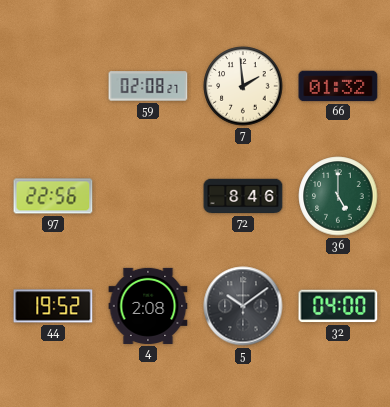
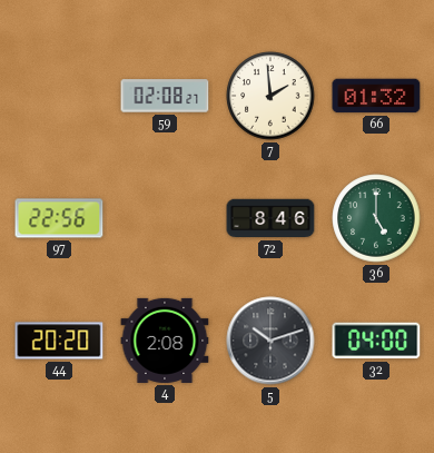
44: 19:52 -> 20:20
5: 10:09 -> 10:12
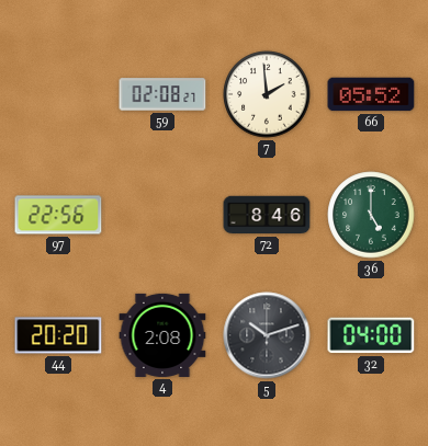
66: 01:32 -> 05:52
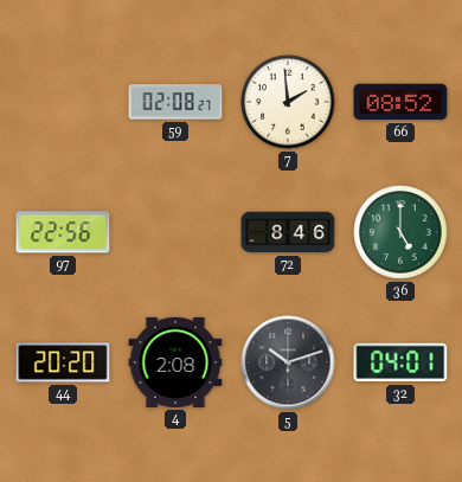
66: 05:52 -> 08:52
32: 04:00 -> 04:01
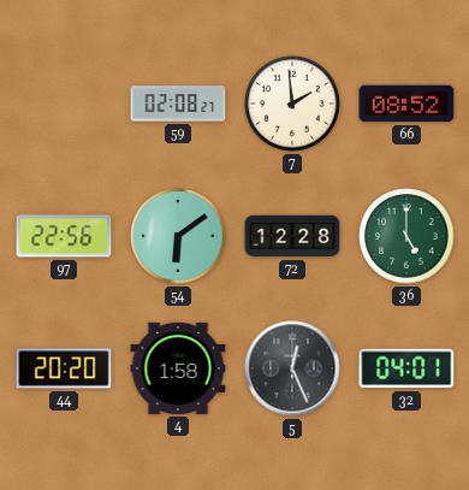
54: none -> 6:09
72: 8:46 -> 12:28
4: 2:08 -> 1:58
5: 10:12 -> 12:26
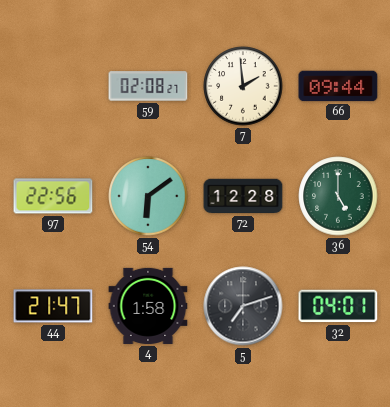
66: 08:52 -> 09:44
44: 20:20 -> 21:47
5: 12:26 -> 7:12
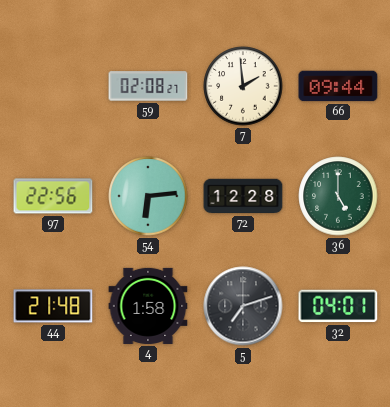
54: 6:09 -> 6:14
44: 21:47 -> 21:48
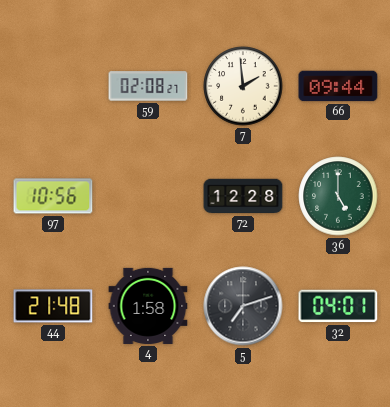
97: 22:56 -> 10:56
54: 6:14 -> none
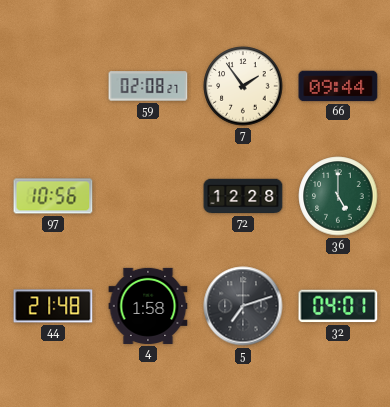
7: 1:59 -> 1:54
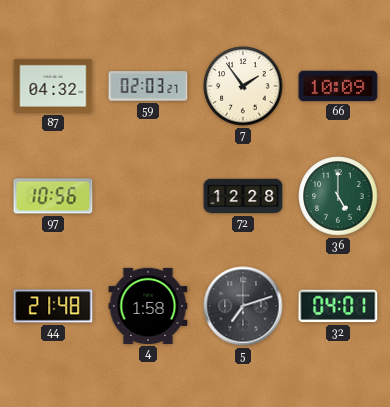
87: none -> 04:32
59: 02:08 -> 02:03
66: 09:44 -> 10:09
